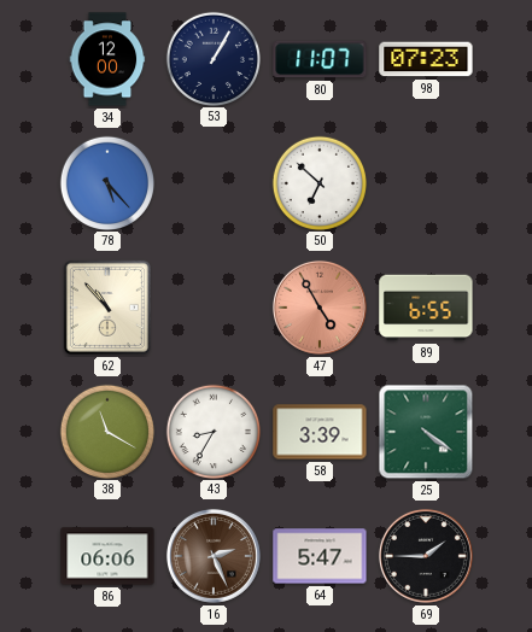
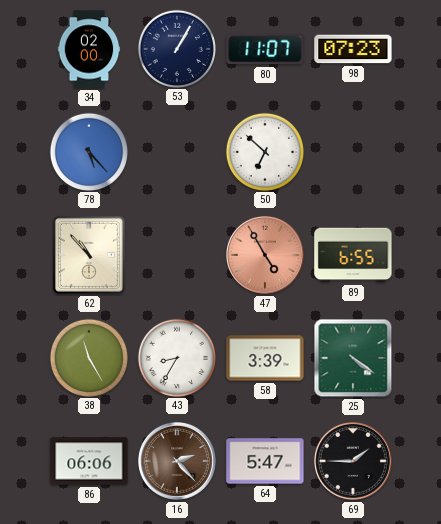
34: 12:00 -> 02:00
38: 11:20 -> 11:25
16: 2:26 -> 2:23
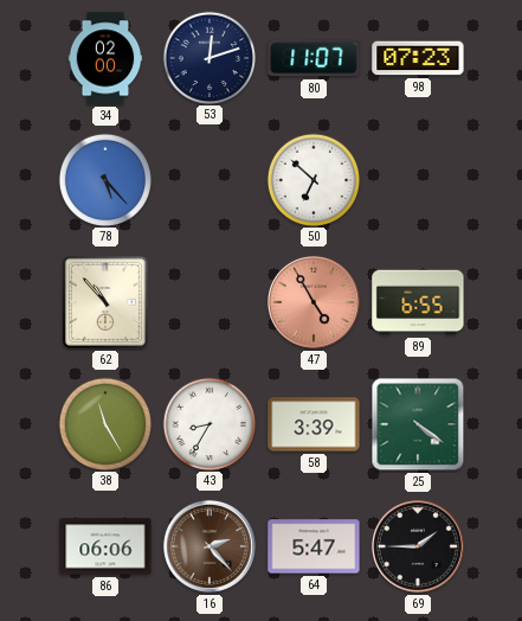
53: 1:05 -> 12:12
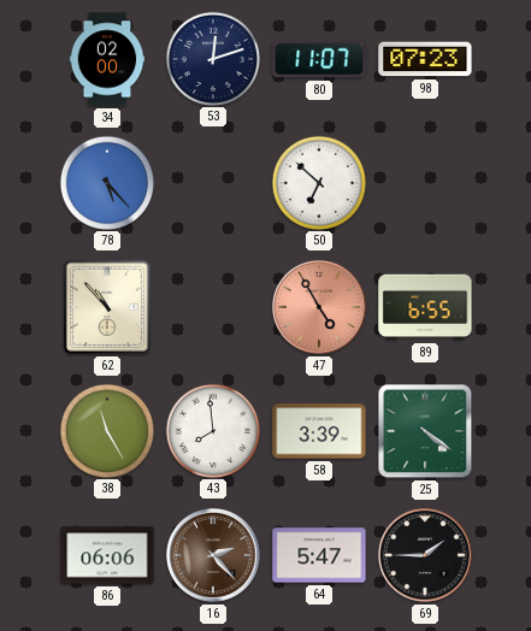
43: 8:35 -> 7:59
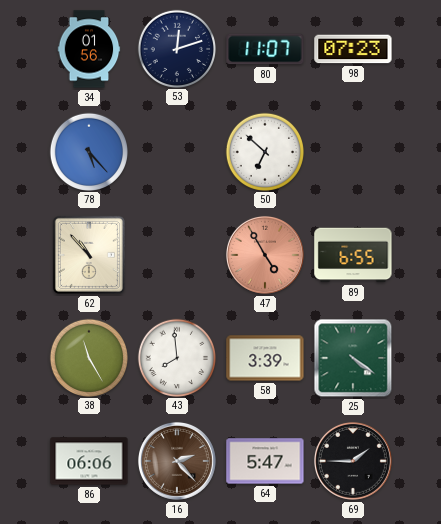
34: 02:00 -> 01:56
